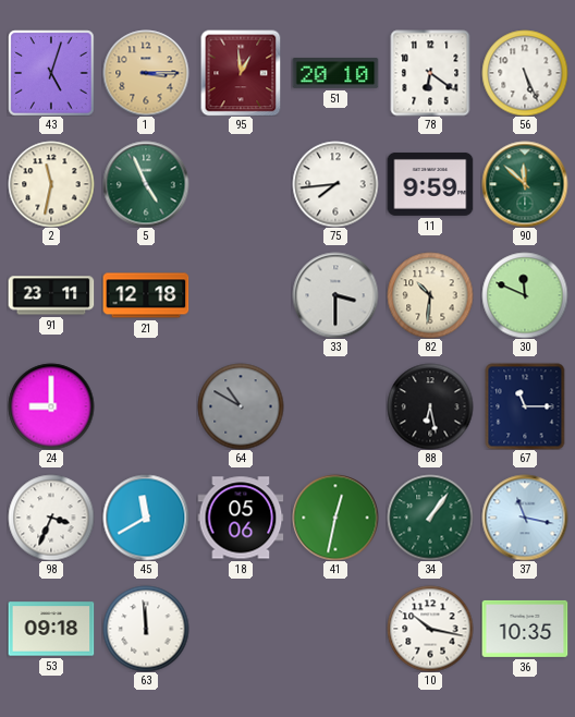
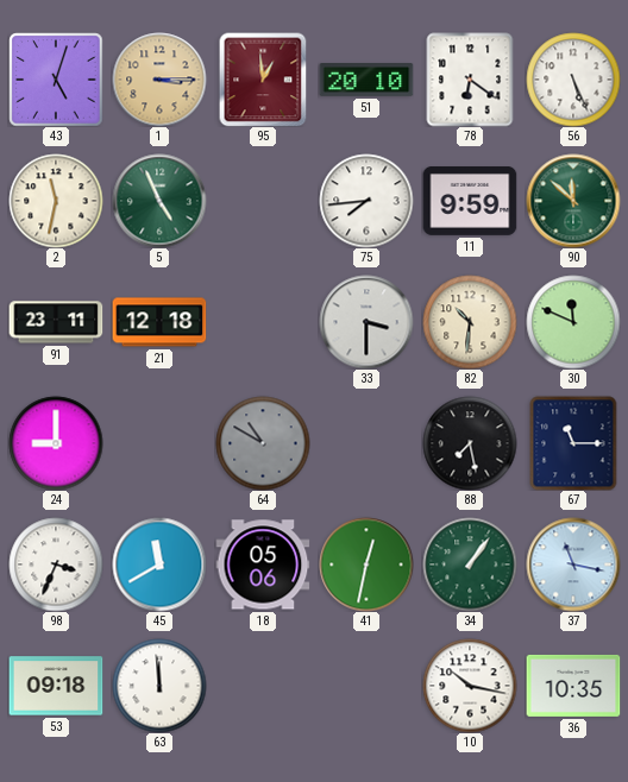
88: 6:28 -> 7:28
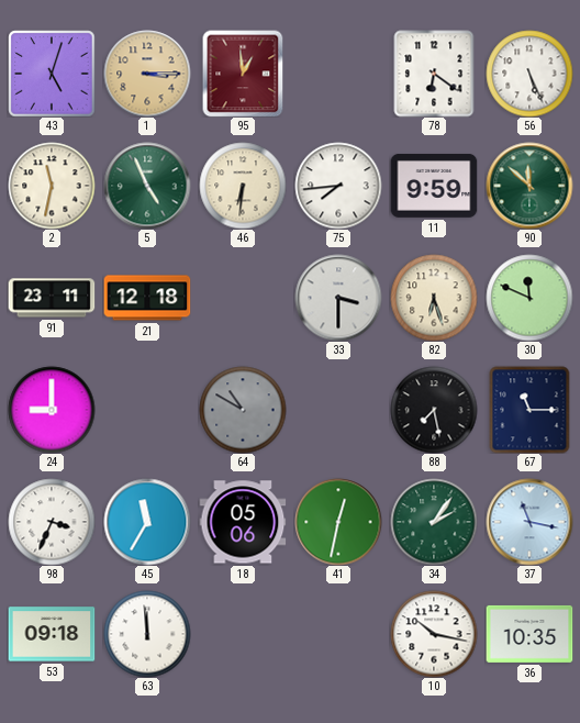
51: 20:10 -> none
46: none -> 6:31
82: 10:31 -> 6:27
45: 11:40 -> 11:35
34: 1:06 -> 2:06
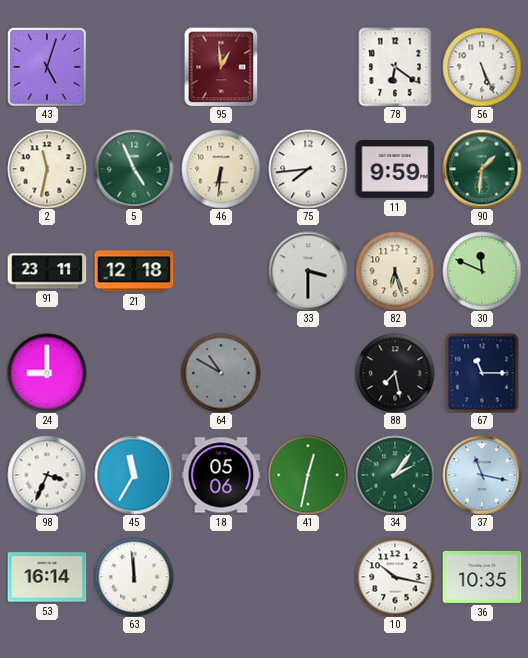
1: 3:15 -> none
90: 11:52 -> 1:31
53: 09:18 -> 16:14
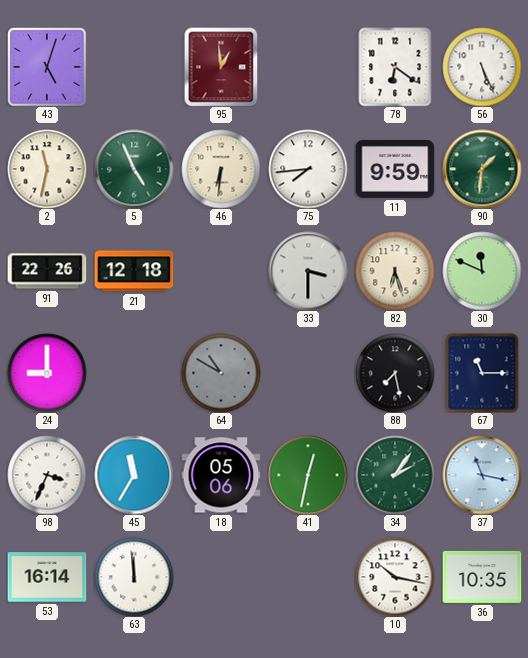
91: 23:11 -> 22:26
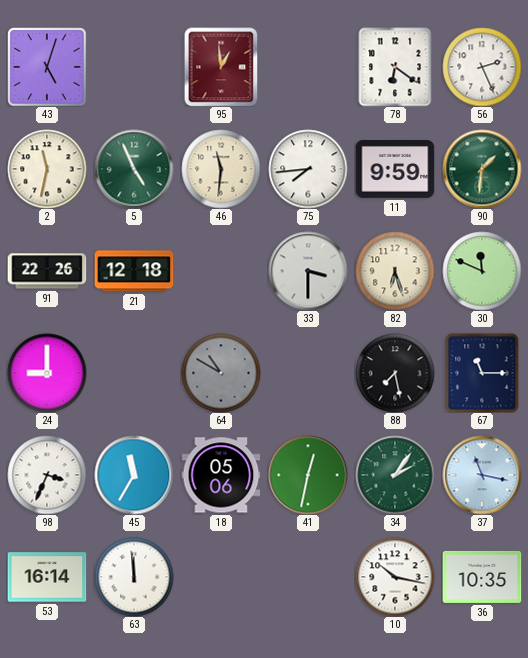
56: 5:26 -> 2:26
46: 6:31 -> 11:31
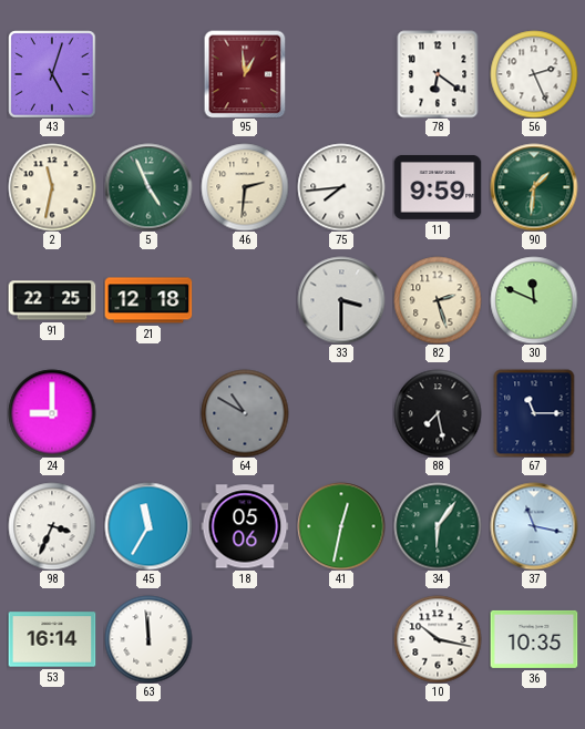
46: 11:31 -> 2:31
91: 22:26 -> 22:25
82: 6:27 -> 2:27
34: 2:06 -> 6:06
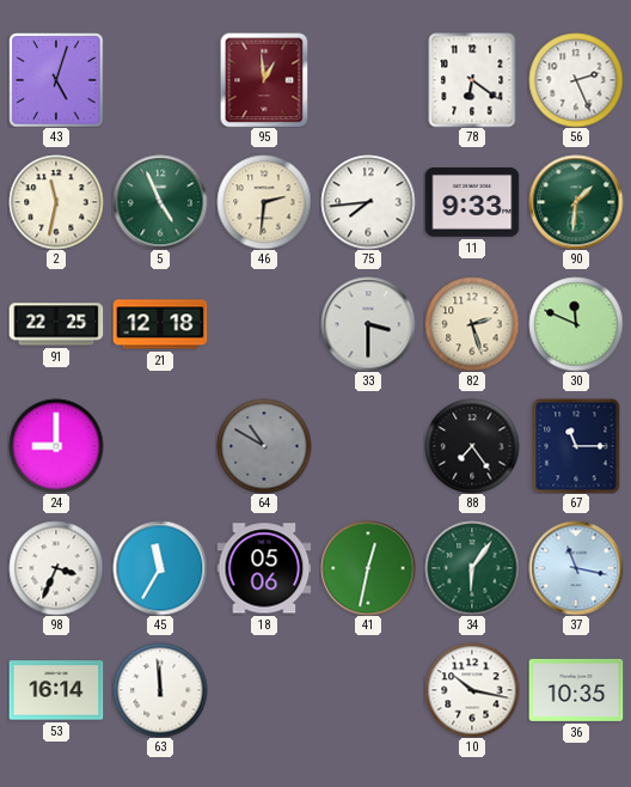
11: 9:59 -> 9:33
88: 7:28 -> 7:24
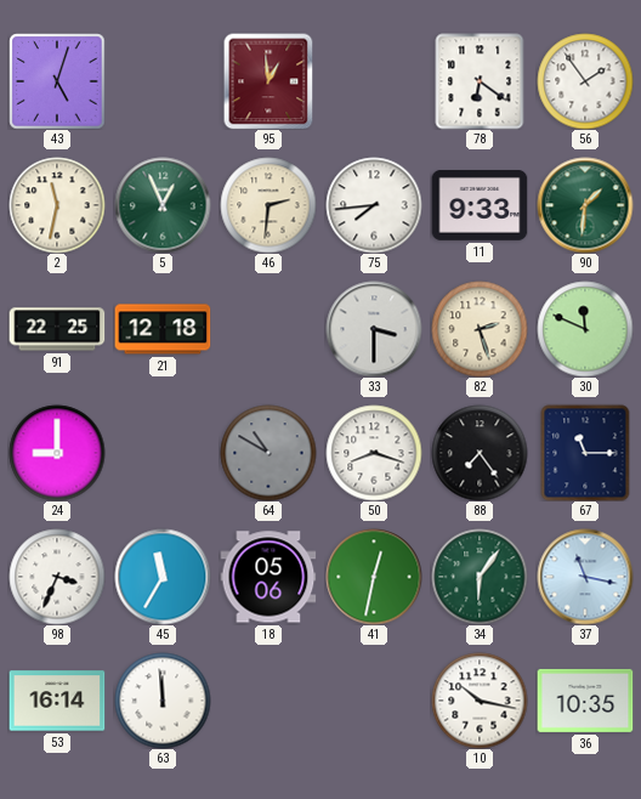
56: 2:26 -> 1:54
5: 4:56 -> 12:56
50: none -> 8:18
